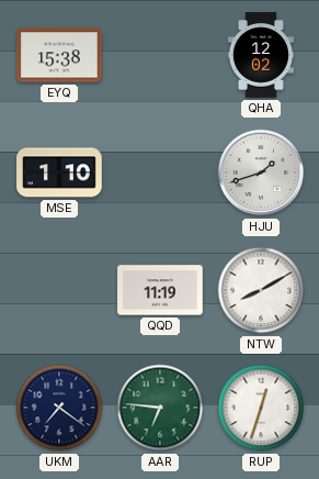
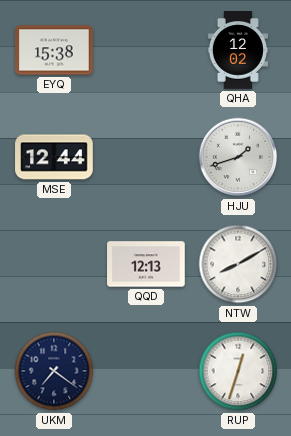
MSE: 1:10 -> 12:44
QQD: 11:19 -> 12:13
AAR: 6:46 -> none
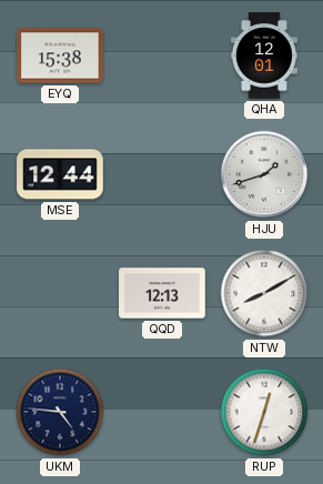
QHA: 12:02 -> 12:01
UKM: 7:21 -> 4:46
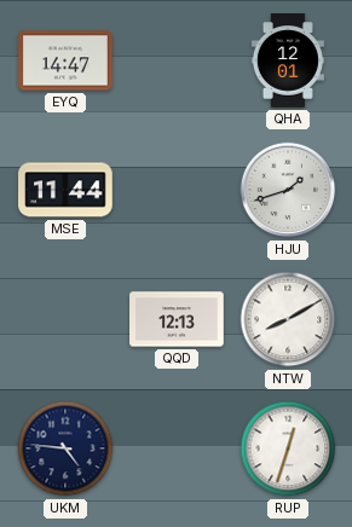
EYQ: 15:38 -> 14:47
MSE: 12:44 -> 11:44
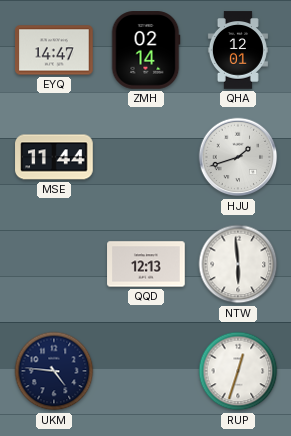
ZMH: none -> 02:14
NTW: 8:10 -> 5:59
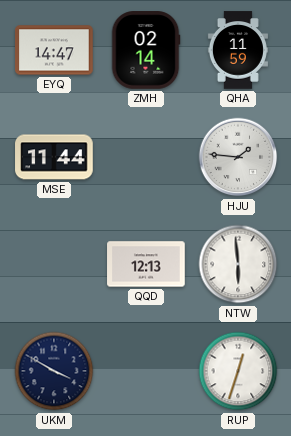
QHA: 12:01 -> 11:59
HJU: 1:42 -> 1:46
UKM: 4:46 -> 3:50
